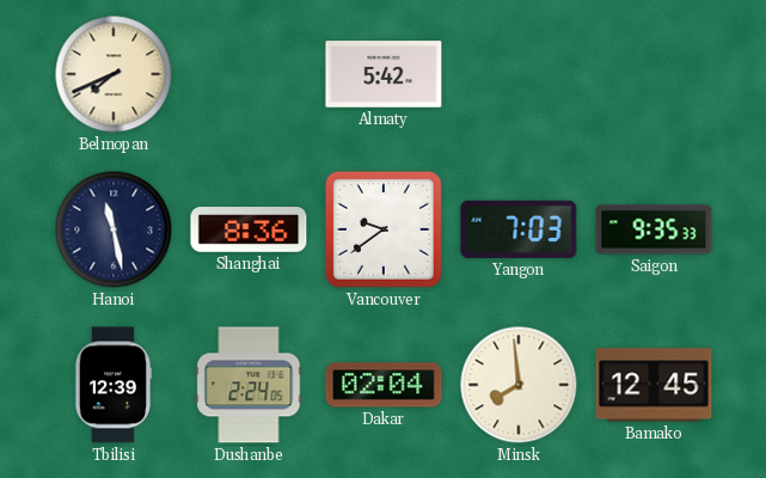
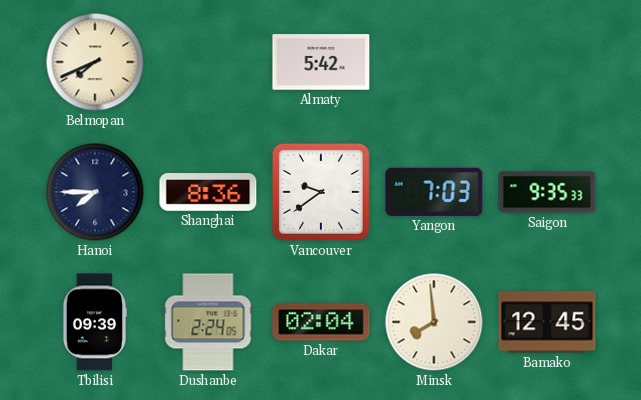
Hanoi: 11:28 -> 7:45
Tbilisi: 12:39 -> 09:39
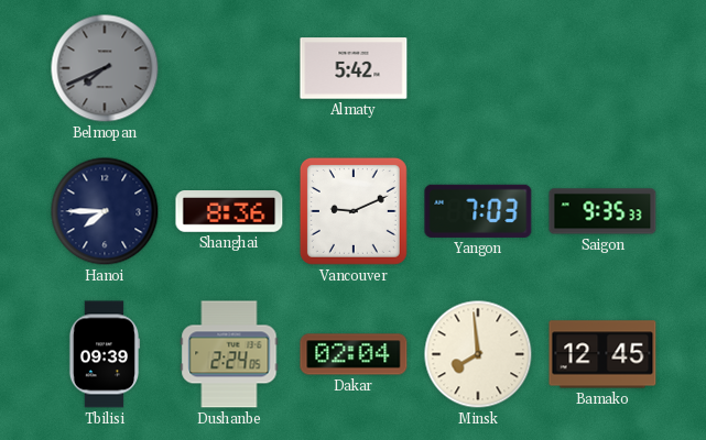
Belmopan dial: cream -> grey
Vancouver: 9:39 -> 9:11
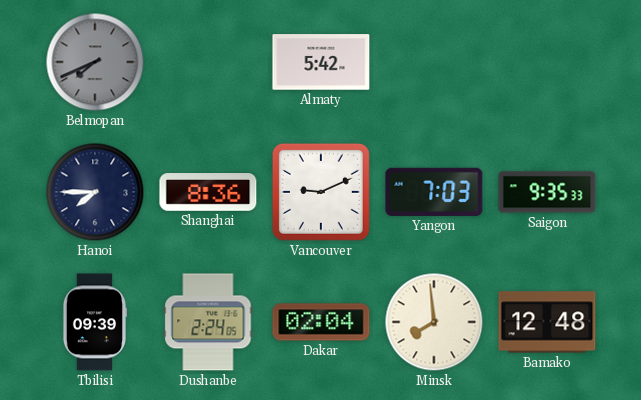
Bamako: 12:45 -> 12:48
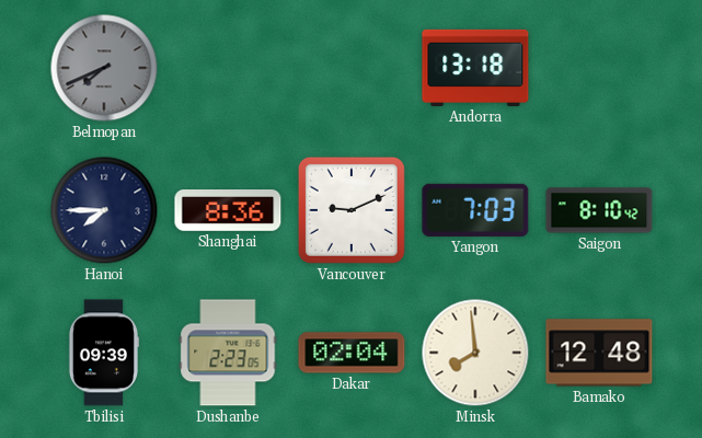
Almaty: 5:42 -> none
Andorra: none -> 13:18
Saigon: 9:35 -> 8:10
Dushanbe: 2:24 -> 2:23
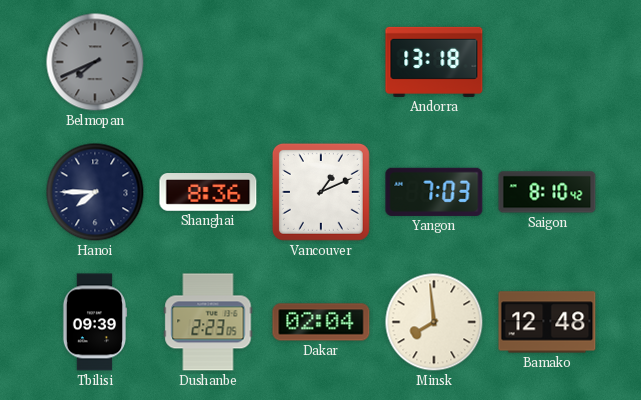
Vancouver: 9:11 -> 1:11
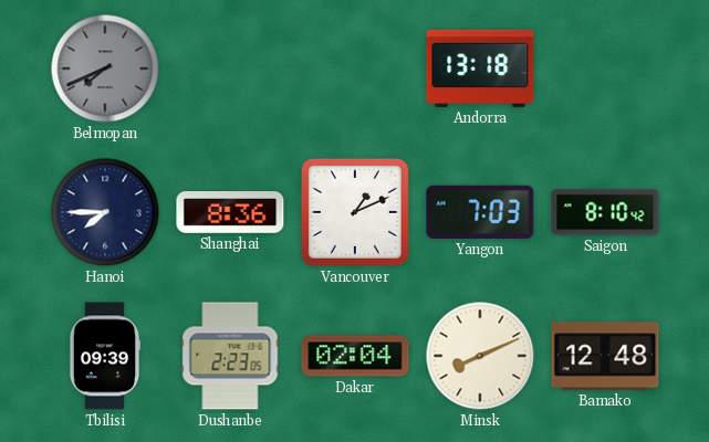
Minsk: 7:59 -> 8:11
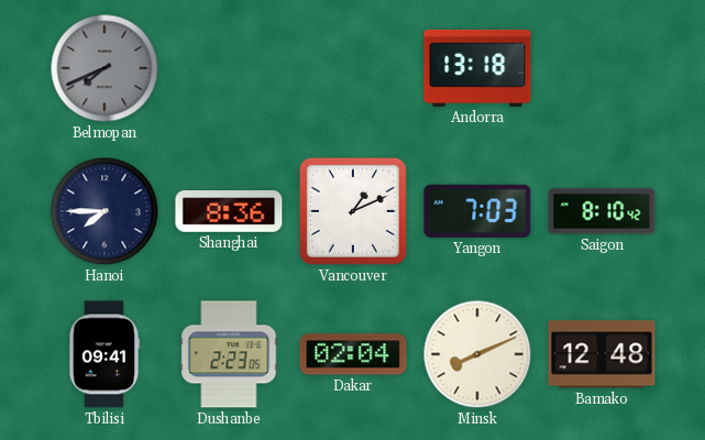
Tbilisi: 09:39 -> 09:41
